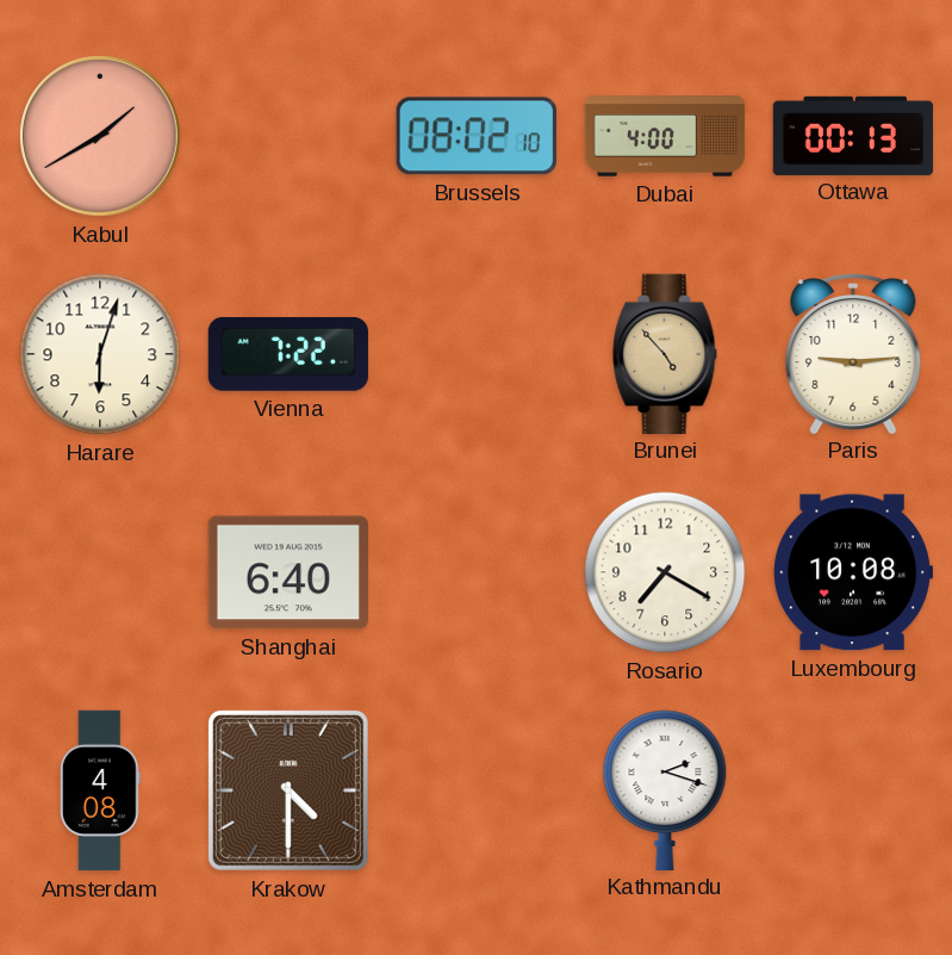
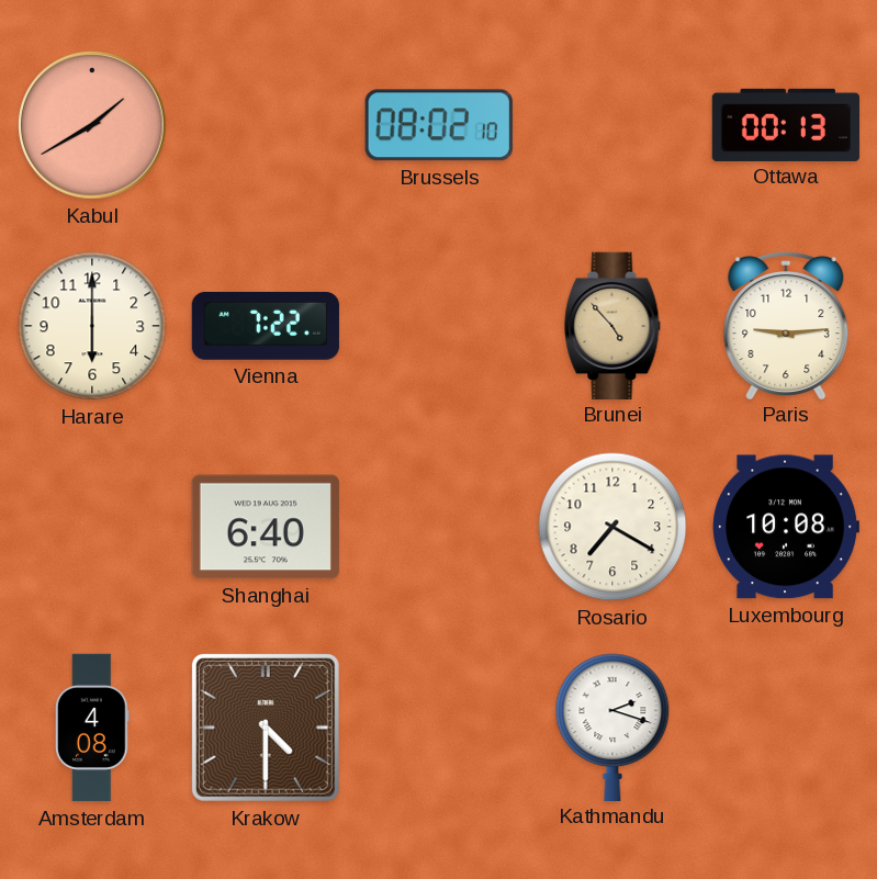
Dubai: 4:00 -> none
Harare: 6:03 -> 6:00
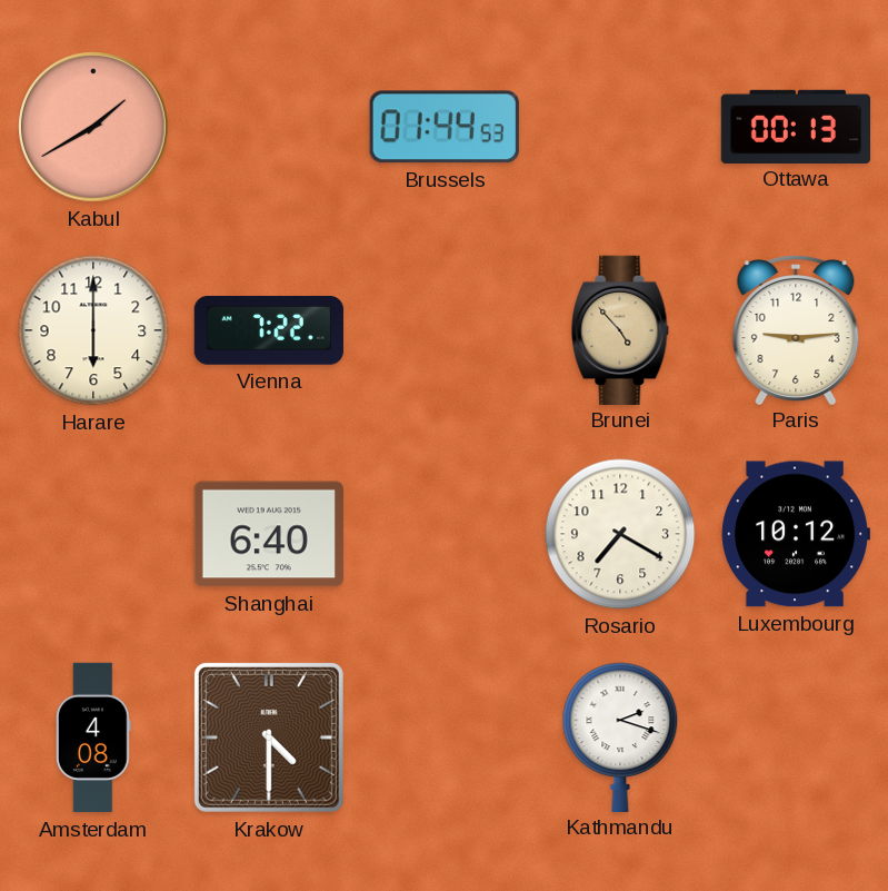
Brussels: 08:02 -> 01:44
Luxembourg: 10:08 -> 10:12
